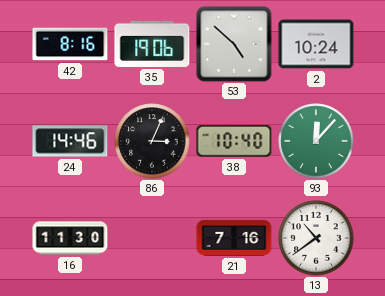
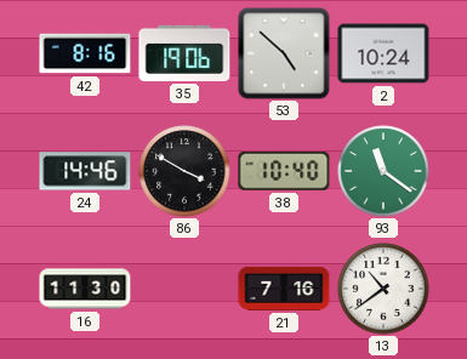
86: 3:04 -> 3:50
93: 12:07 -> 11:21
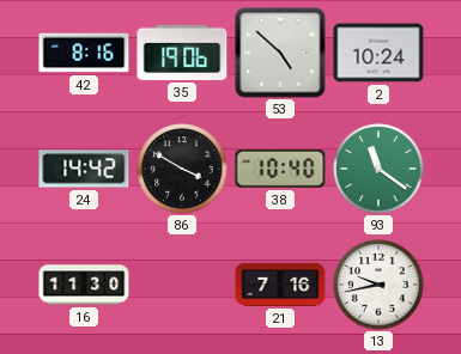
24: 14:46 -> 14:42
13: 10:39 -> 9:43
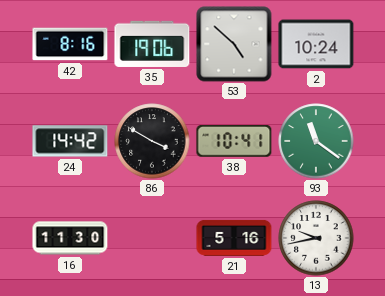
38: 10:40 -> 10:41
21: 7:16 -> 5:16
